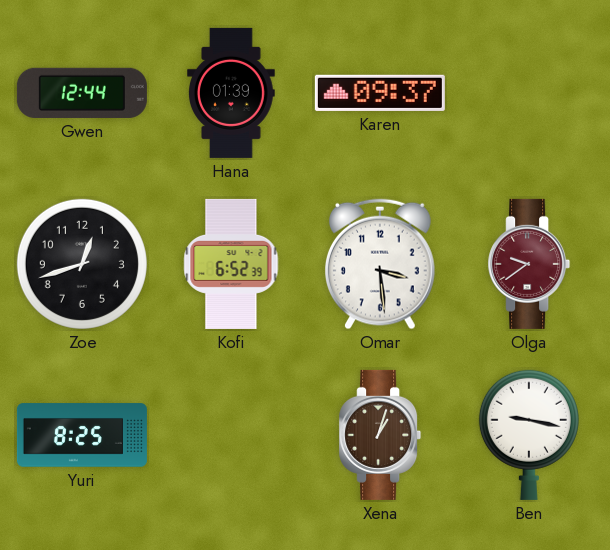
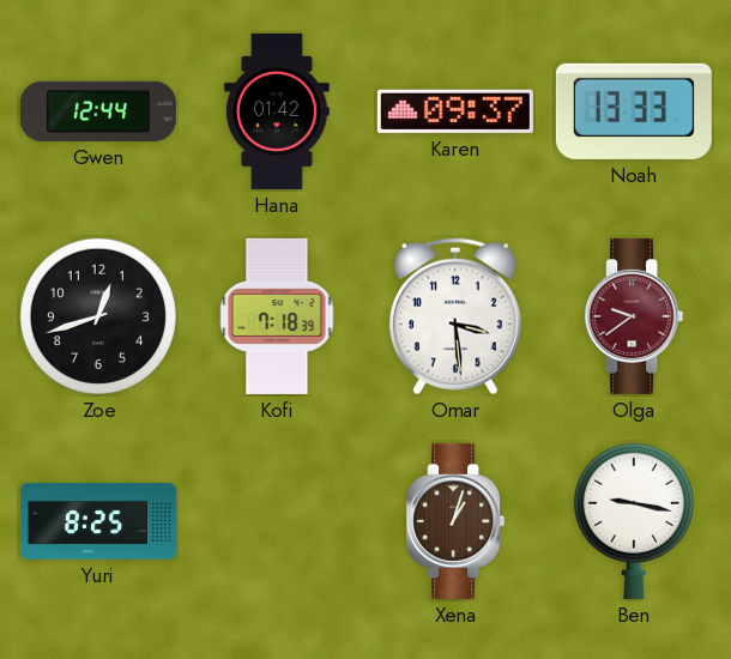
Hana: 01:39 -> 01:42
Noah: none -> 13:33
Kofi: 6:52 -> 7:18
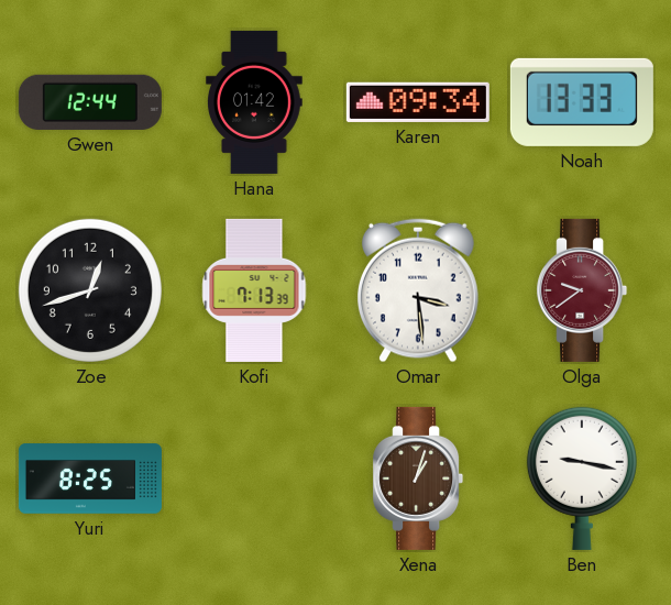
Karen: 09:37 -> 09:34
Kofi: 7:18 -> 7:13
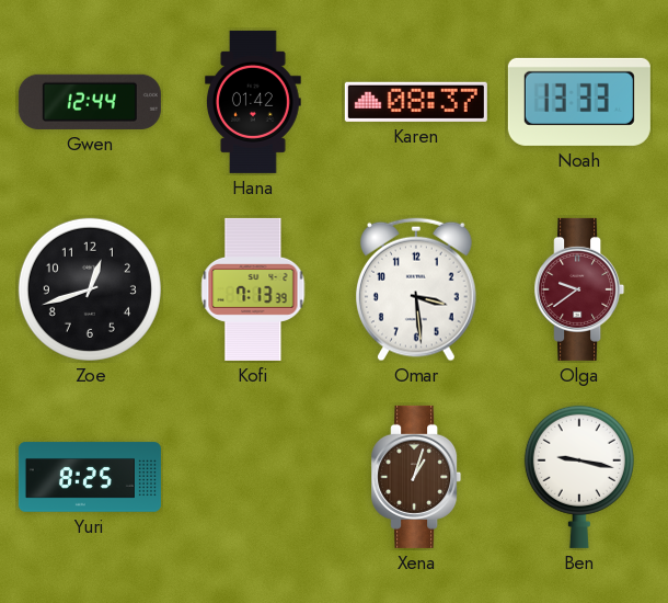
Karen: 09:34 -> 08:37
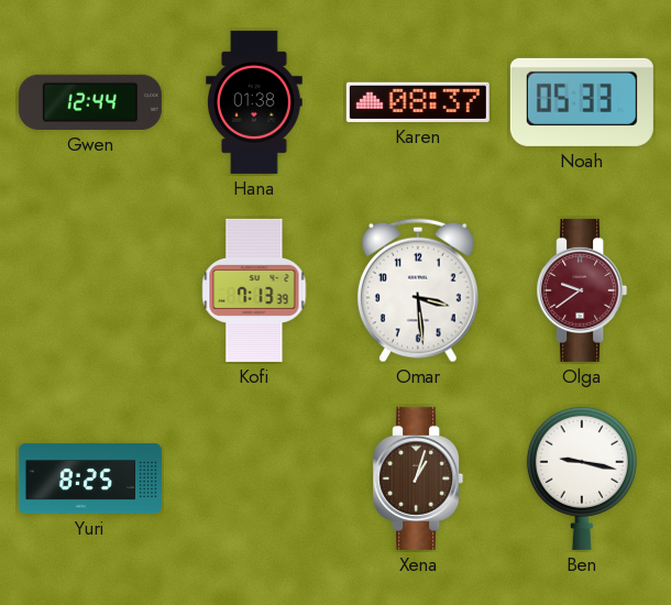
Hana: 01:42 -> 01:38
Noah: 13:33 -> 05:33
Zoe: 12:42 -> none
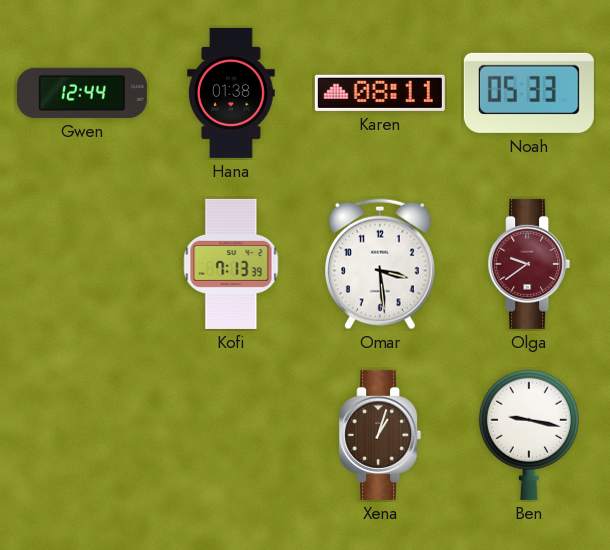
Karen: 08:37 -> 08:11
Yuri: 8:25 -> none
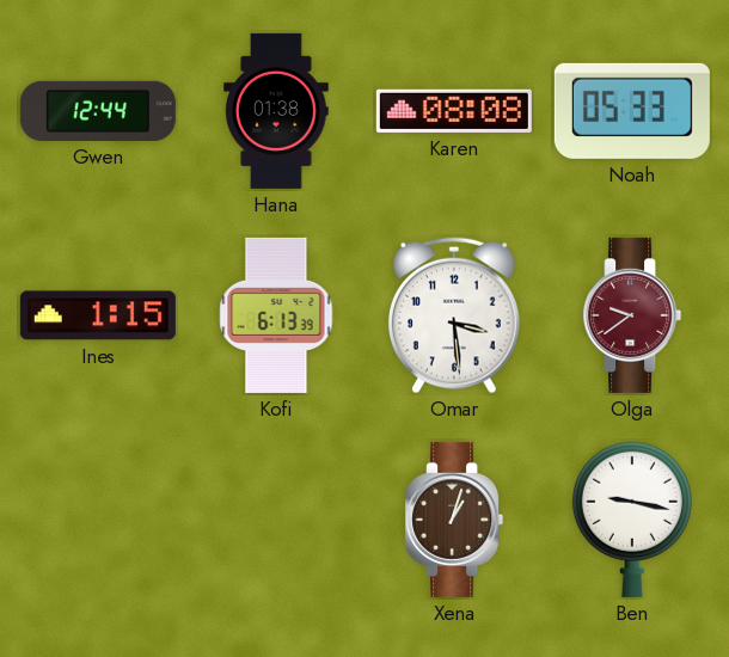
Karen: 08:11 -> 08:08
Ines: none -> 1:15
Kofi: 7:13 -> 6:13
